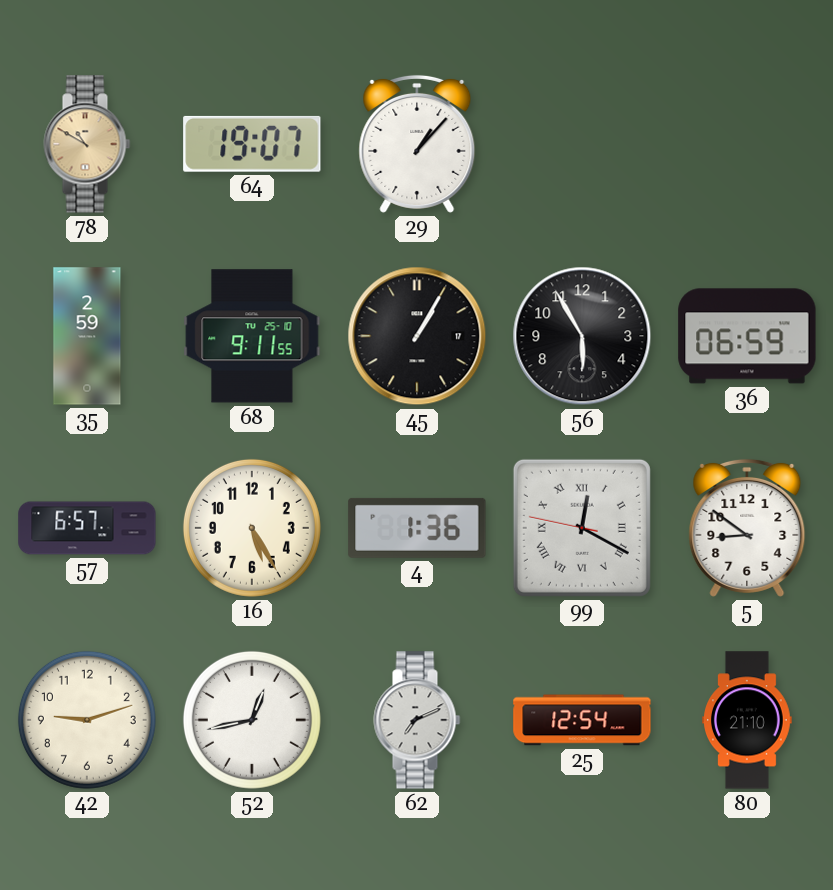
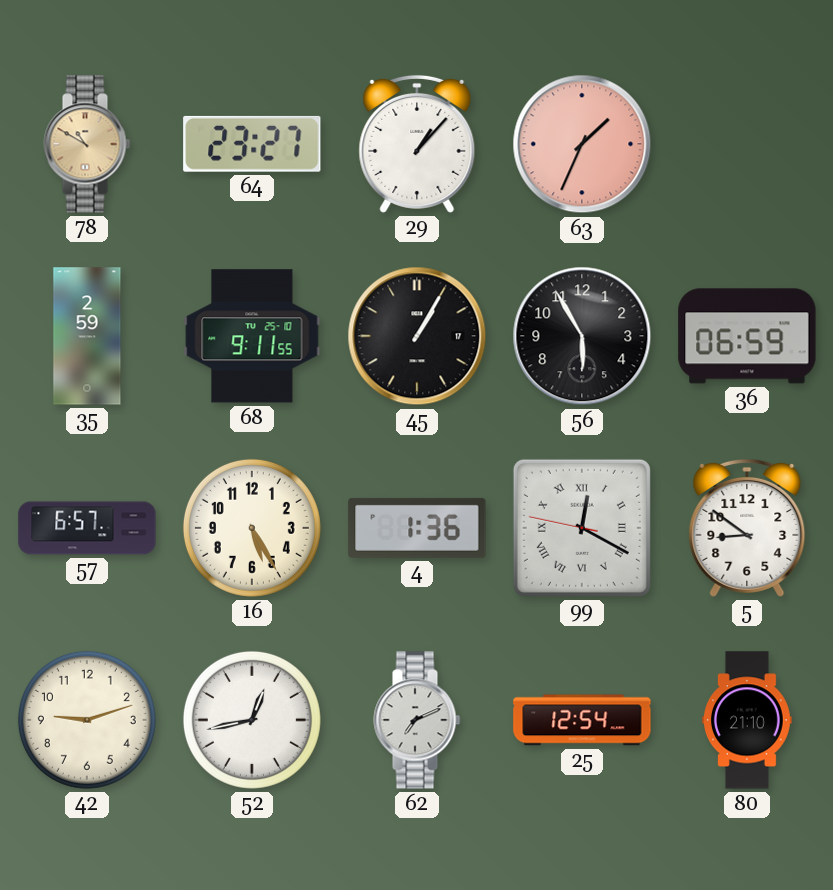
64: 19:07 -> 23:27
63: none -> 1:34
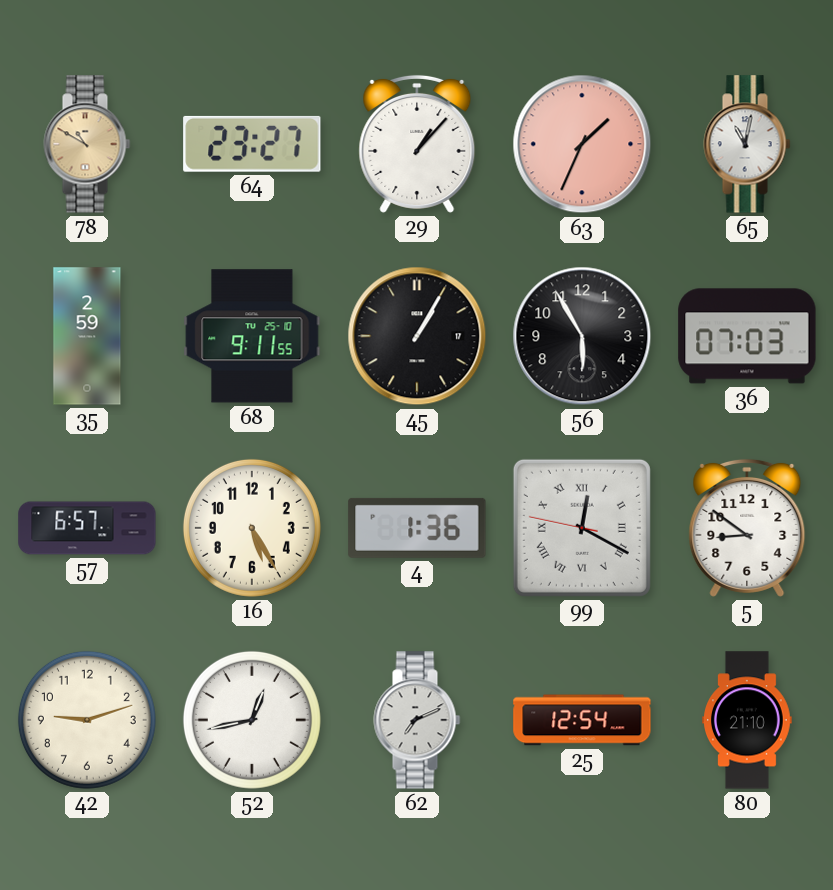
65: none -> 11:02
36: 06:59 -> 07:03
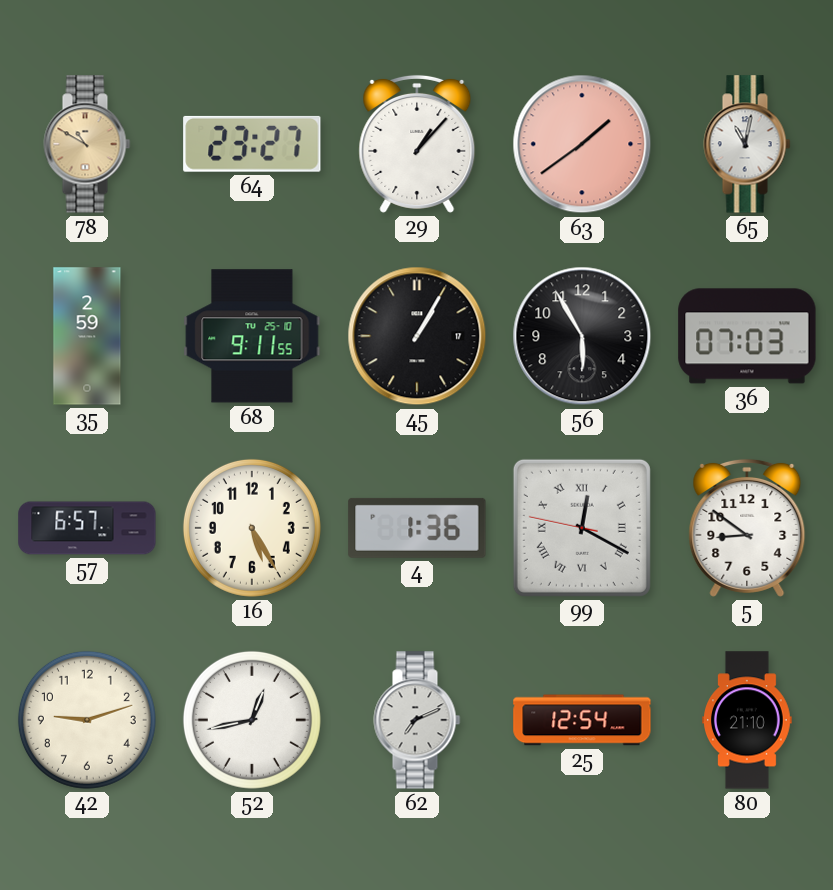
63: 1:34 -> 1:39
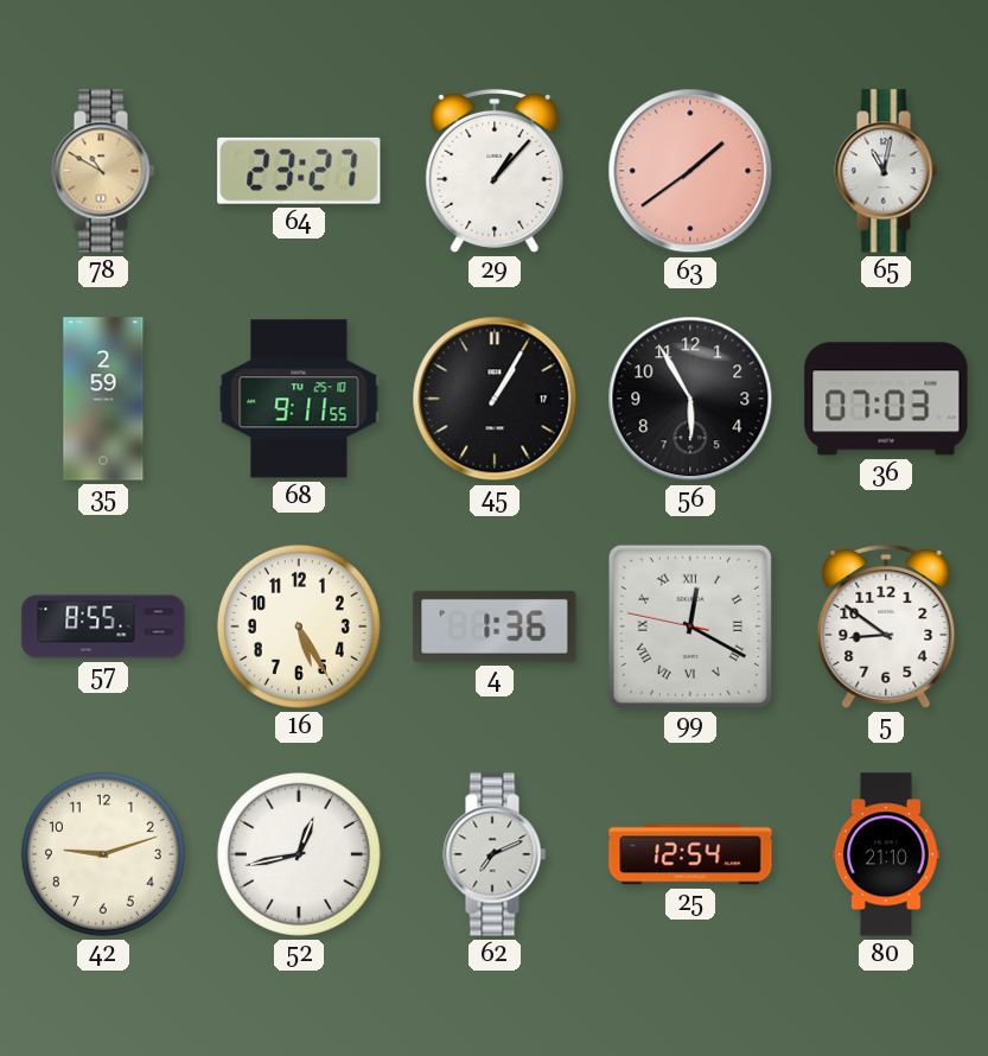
57: 6:57 -> 8:55
